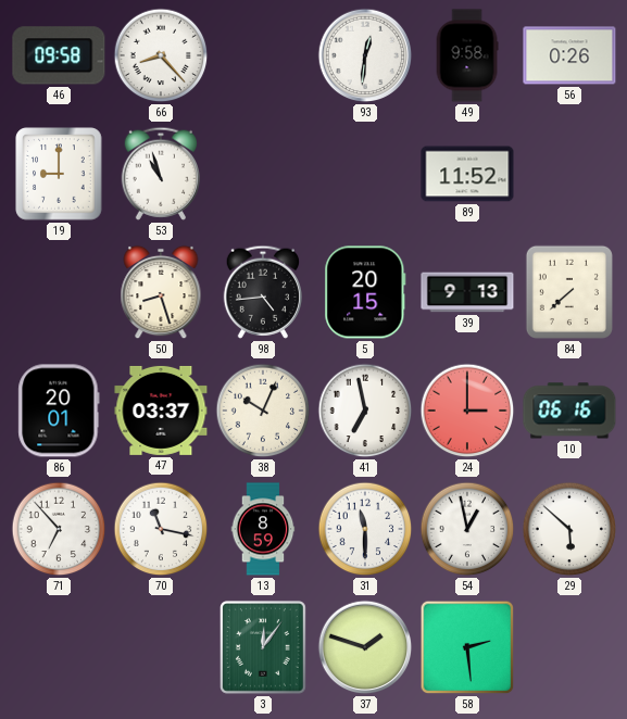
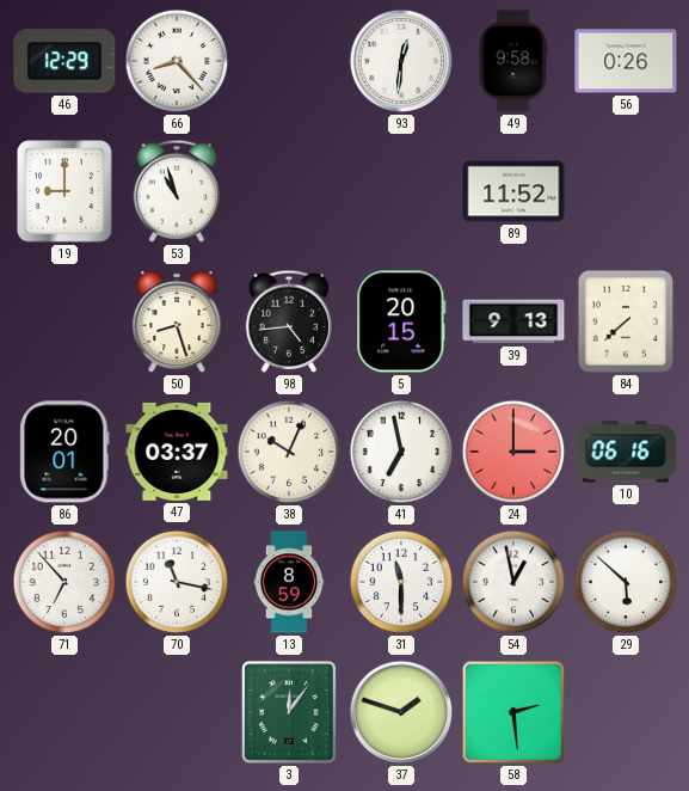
46: 09:58 -> 12:29
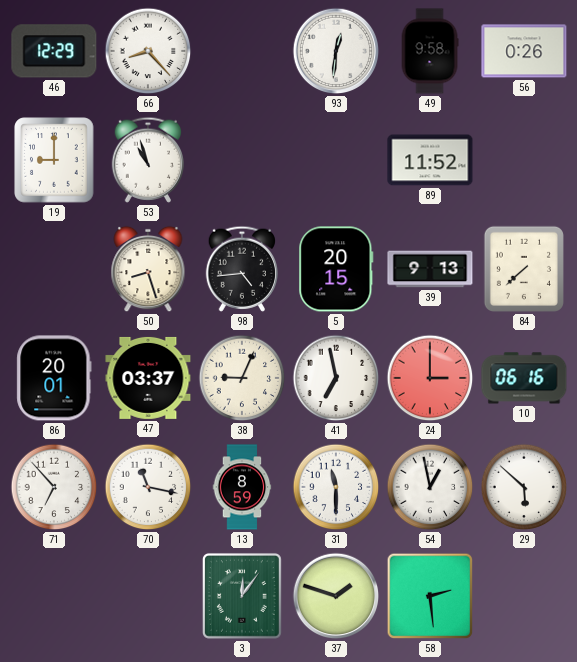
38: 10:04 -> 9:04
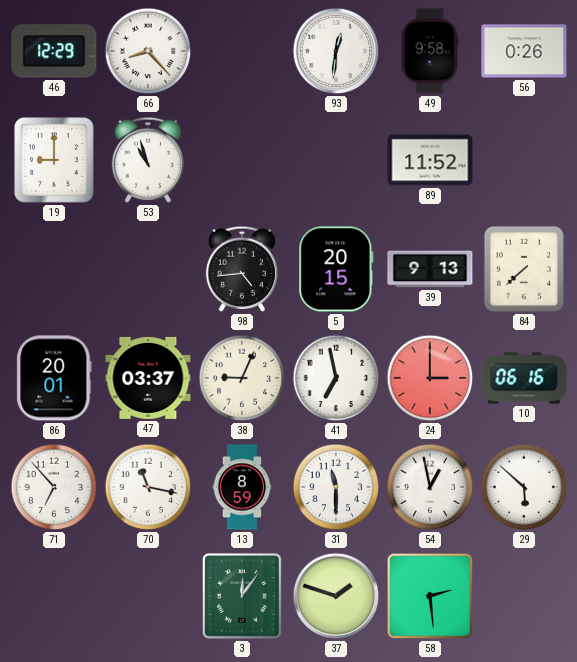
50: 8:27 -> none
